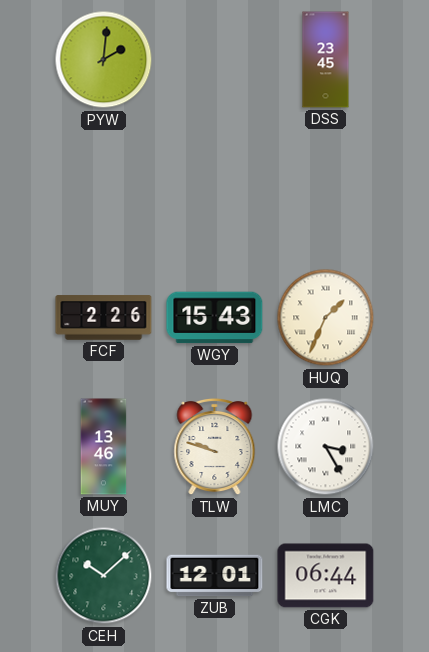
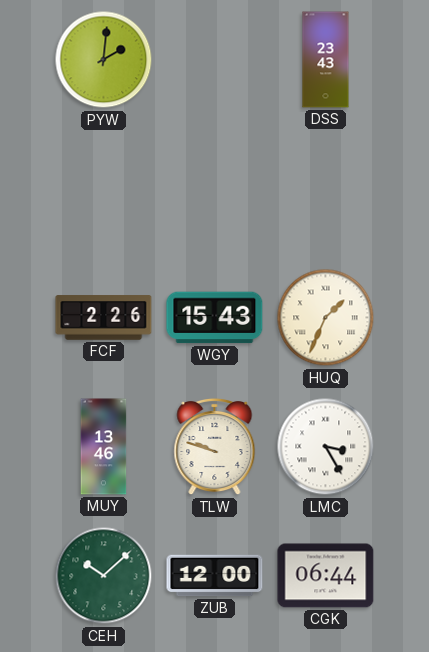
DSS: 23:45 -> 23:43
ZUB: 12:01 -> 12:00
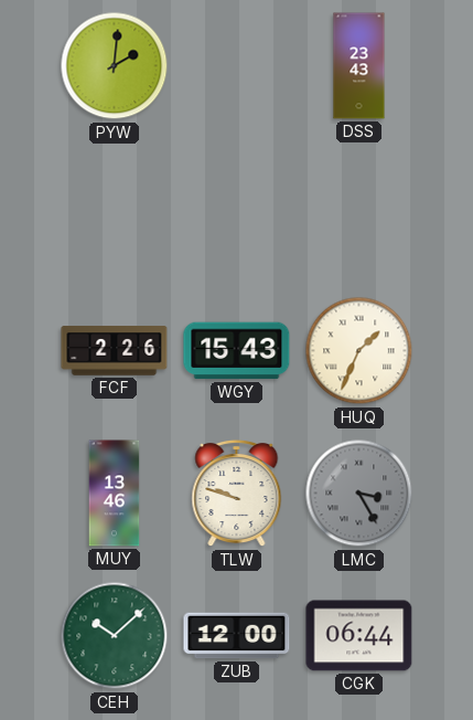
LMC dial: white -> grey
